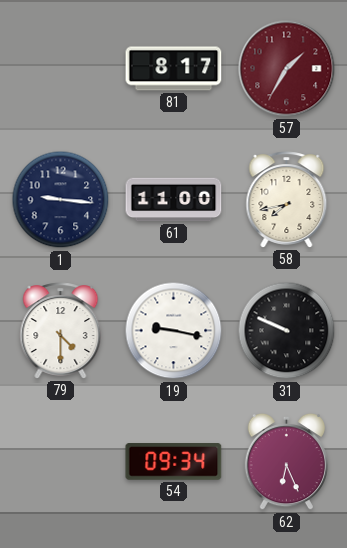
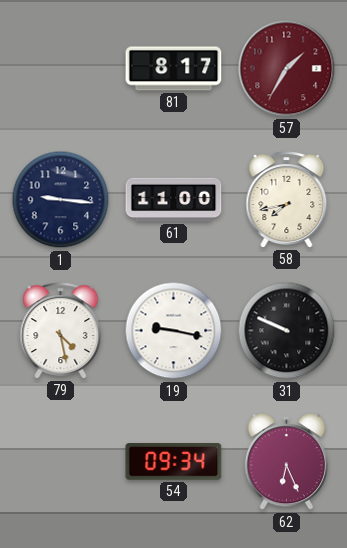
79: 4:30 -> 4:28
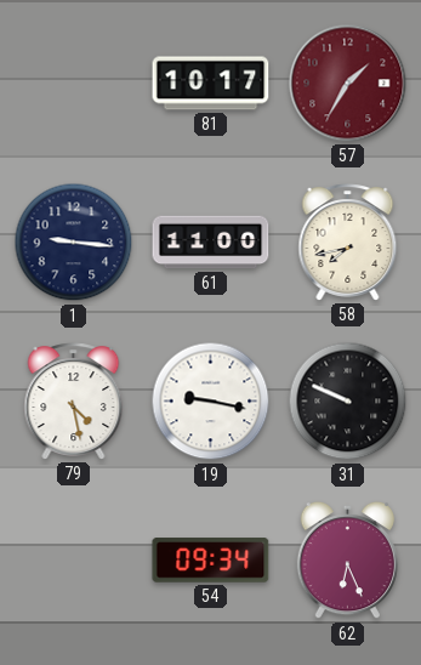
81: 8:17 -> 10:17
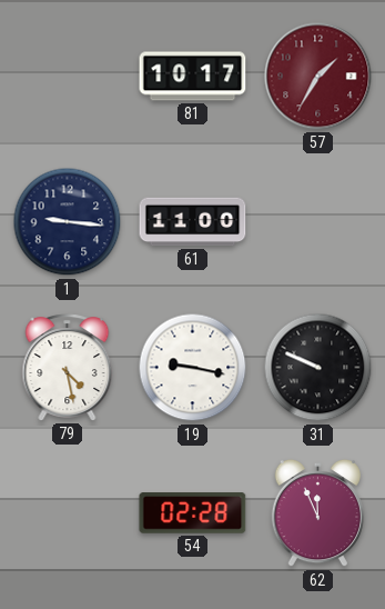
58: 7:43 -> none
54: 09:34 -> 02:28
62: 6:26 -> 11:56
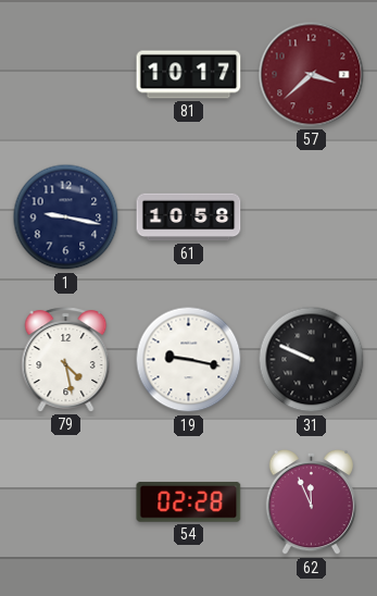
57: 1:35 -> 3:38
1: 9:16 -> 9:17
61: 11:00 -> 10:58
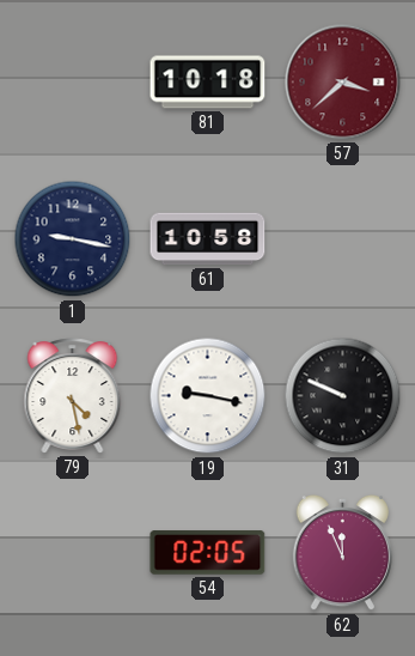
81: 10:17 -> 10:18
54: 02:28 -> 02:05
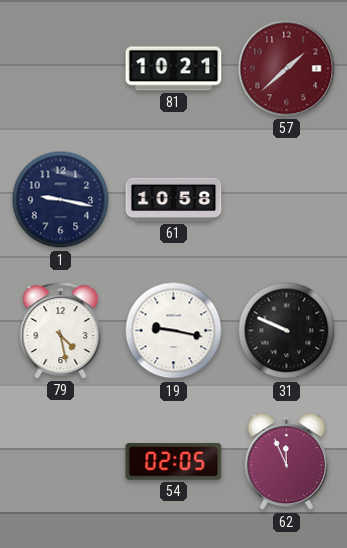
81: 10:18 -> 10:21
57: 3:38 -> 1:38
